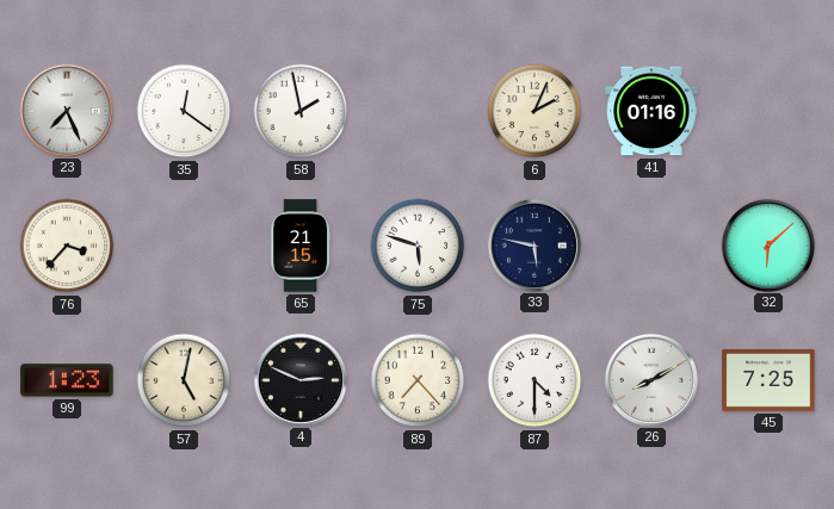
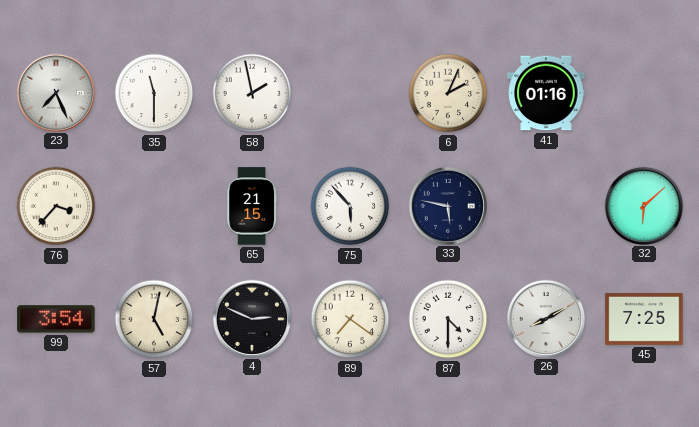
35: 12:21 -> 11:30
75: 5:48 -> 5:53
99: 1:23 -> 3:54
89: 7:23 -> 7:21
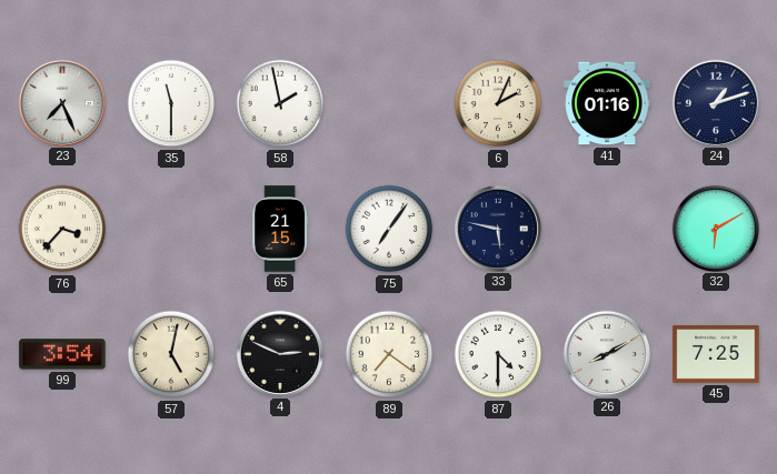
24: none -> 1:12
75: 5:53 -> 7:06
32: 6:08 -> 6:10
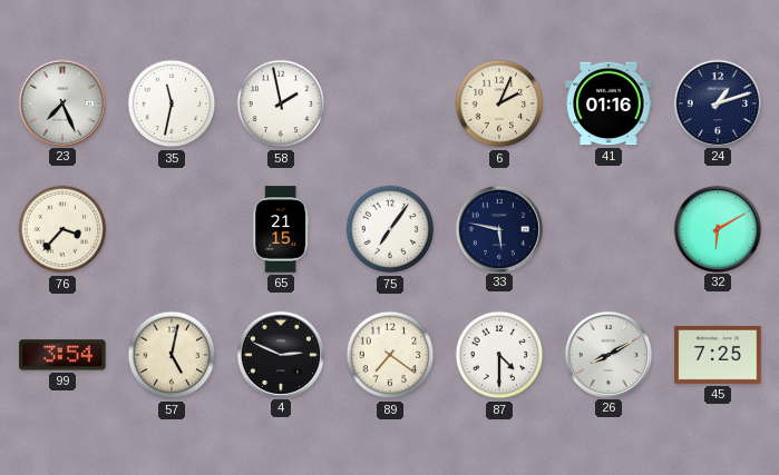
35: 11:30 -> 11:32
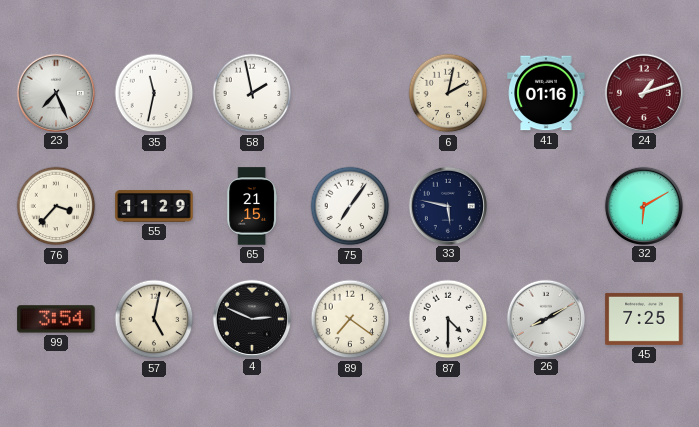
6: 2:04 -> 2:02
24 dial: navy -> burgundy
55: none -> 11:29
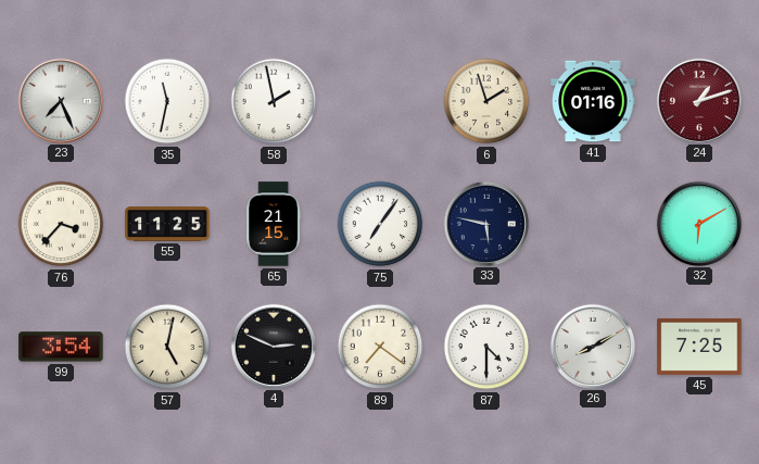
6: 2:02 -> 1:57
55: 11:29 -> 11:25
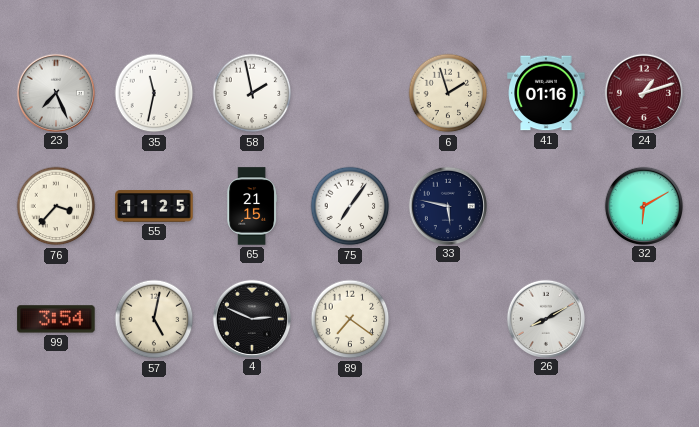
87: 4:30 -> none
45: 7:25 -> none
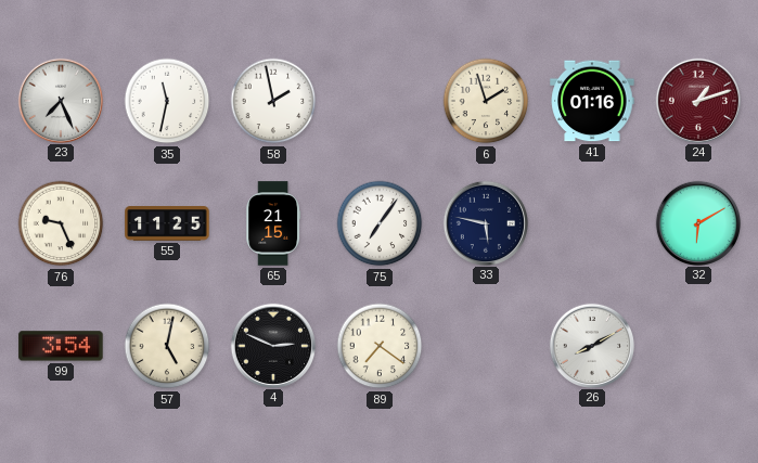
76: 3:37 -> 9:26
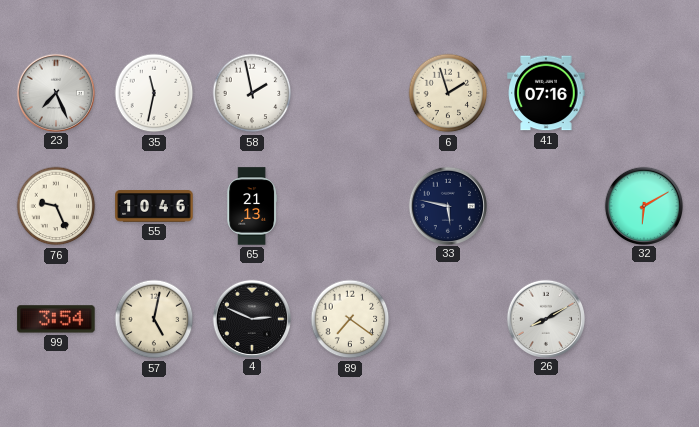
41: 01:16 -> 07:16
24: 1:12 -> none
55: 11:25 -> 10:46
65: 21:15 -> 21:13
75: 7:06 -> none
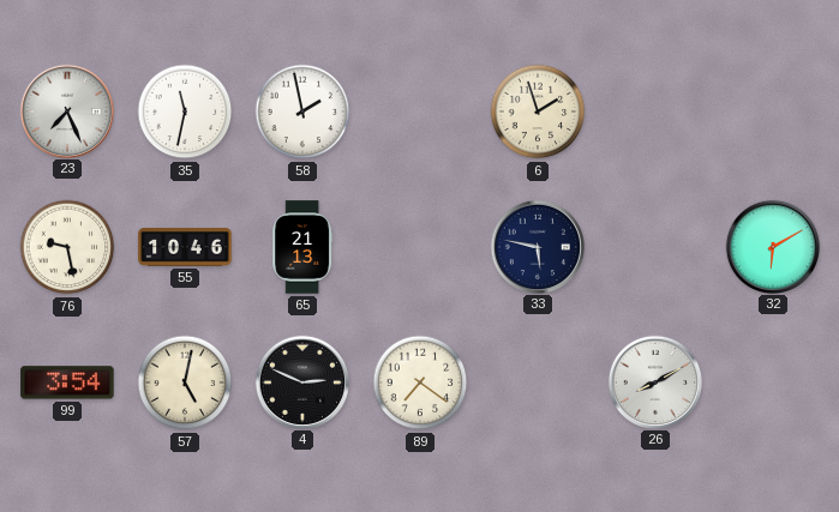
41: 07:16 -> none
76: 9:26 -> 9:28
